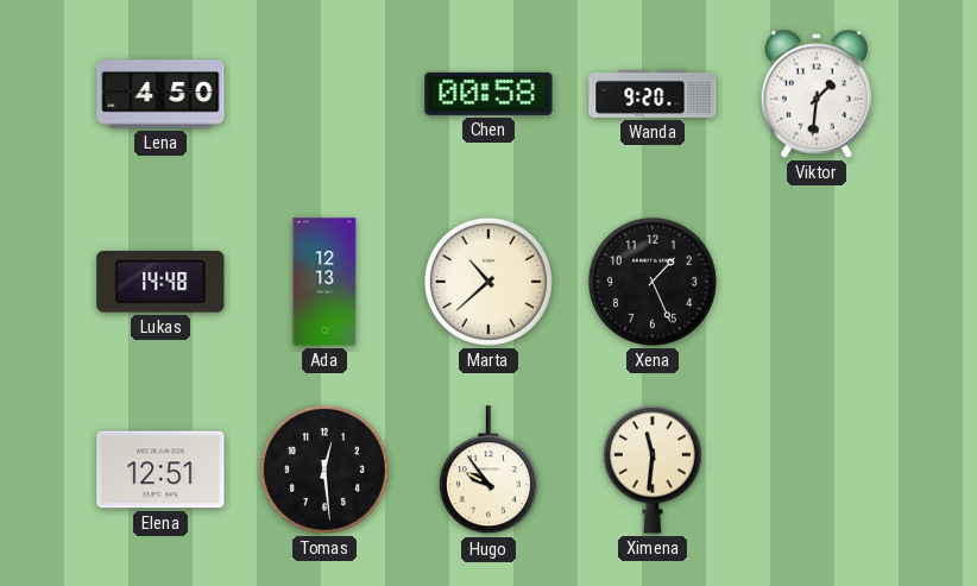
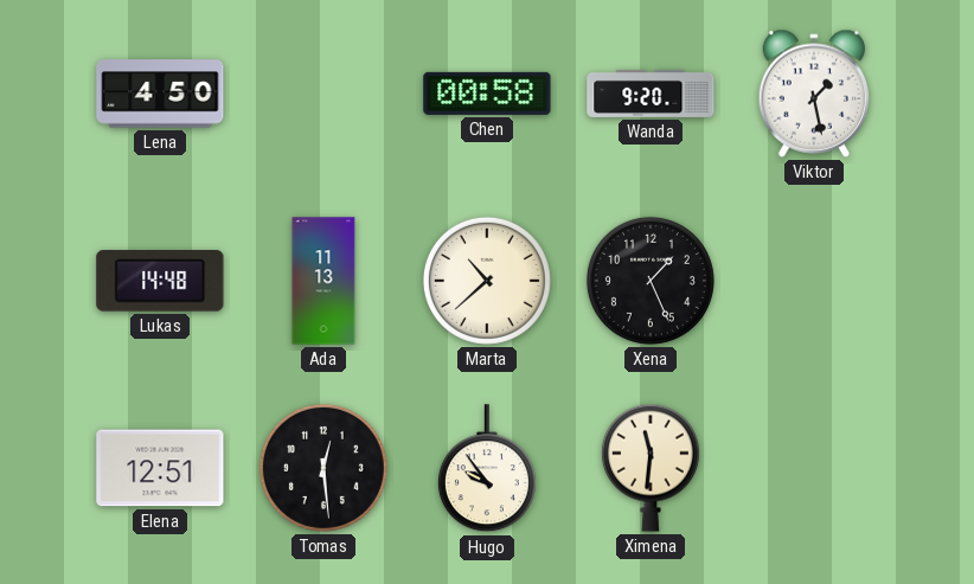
Viktor: 1:31 -> 1:28
Ada: 12:13 -> 11:13
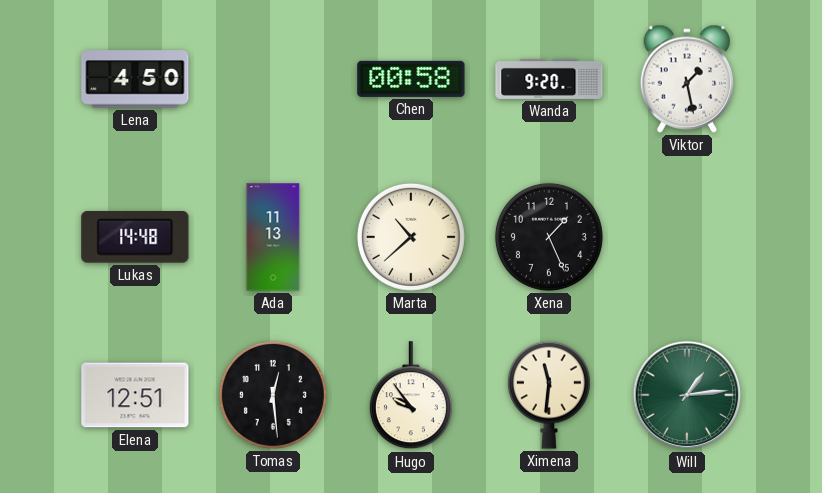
Will: none -> 1:14
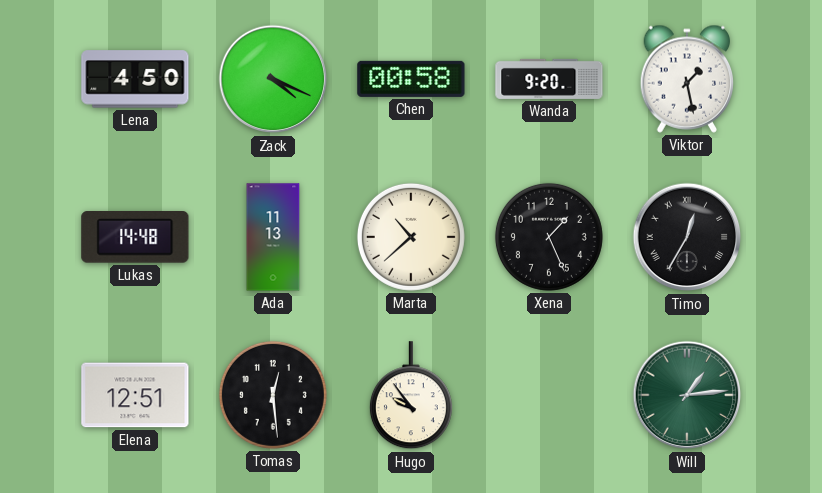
Zack: none -> 4:19
Timo: none -> 12:35
Ximena: 11:31 -> none
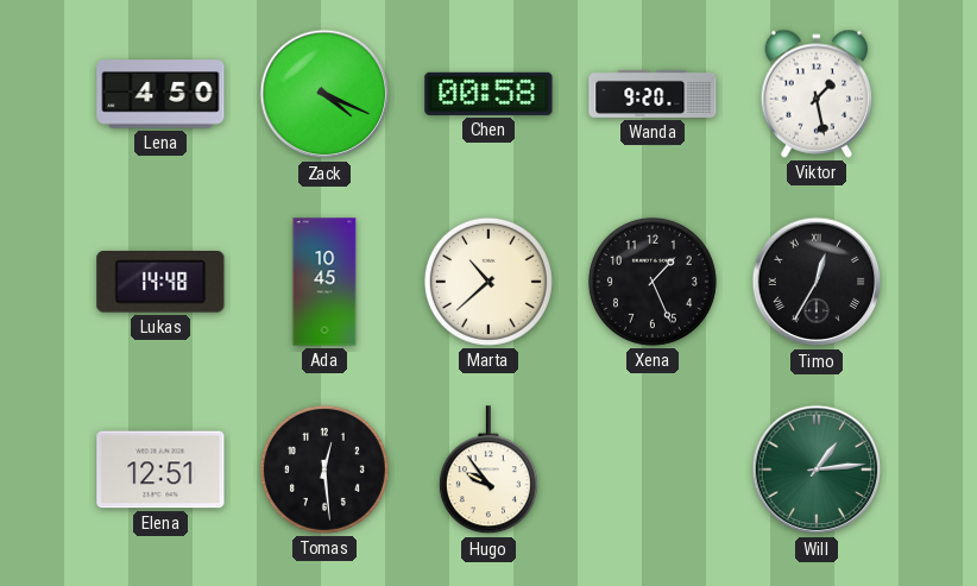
Ada: 11:13 -> 10:45
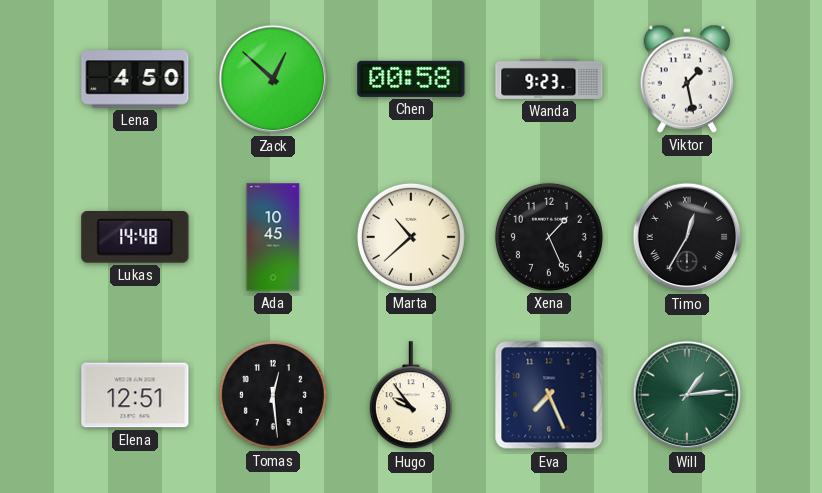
Zack: 4:19 -> 12:52
Wanda: 9:20 -> 9:23
Eva: none -> 7:26
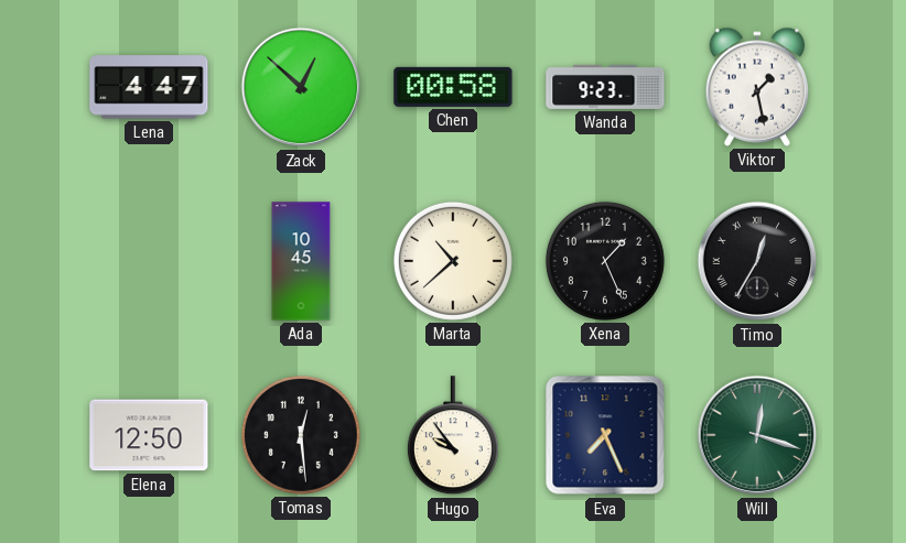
Lena: 4:50 -> 4:47
Lukas: 14:48 -> none
Elena: 12:51 -> 12:50
Will: 1:14 -> 12:18
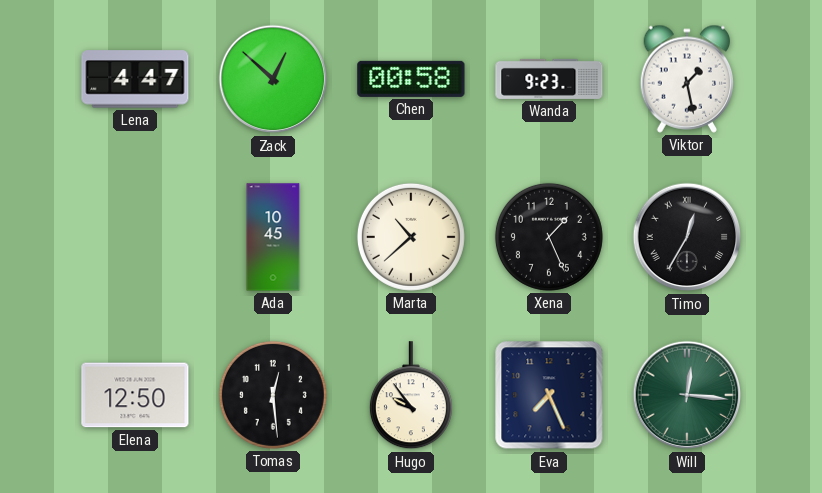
Will: 12:18 -> 12:16
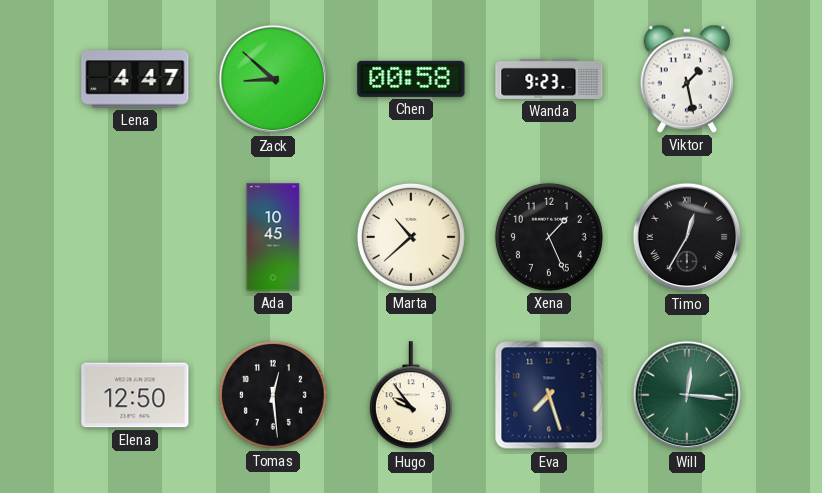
Zack: 12:52 -> 8:52
Eva: 7:26 -> 7:27
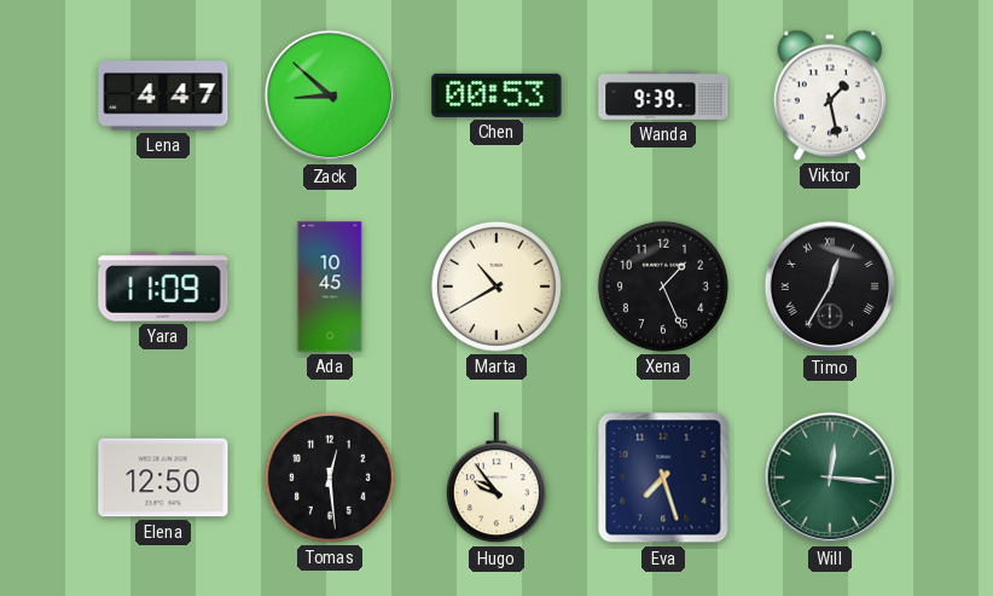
Chen: 00:58 -> 00:53
Wanda: 9:23 -> 9:39
Yara: none -> 11:09
Marta: 10:38 -> 10:40
